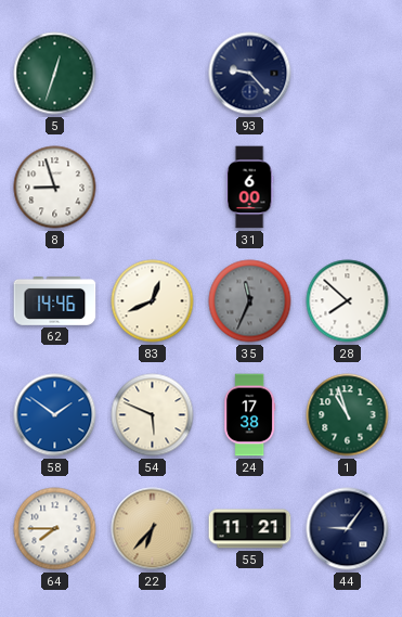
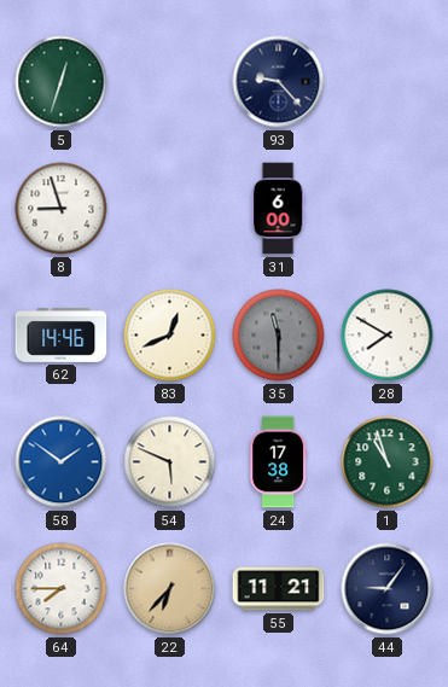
35: 11:34 -> 11:30
28: 7:52 -> 7:50
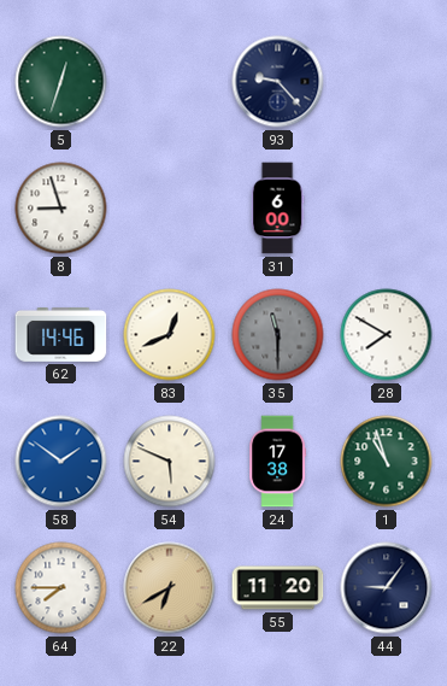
22: 6:37 -> 6:40
55: 11:21 -> 11:20
